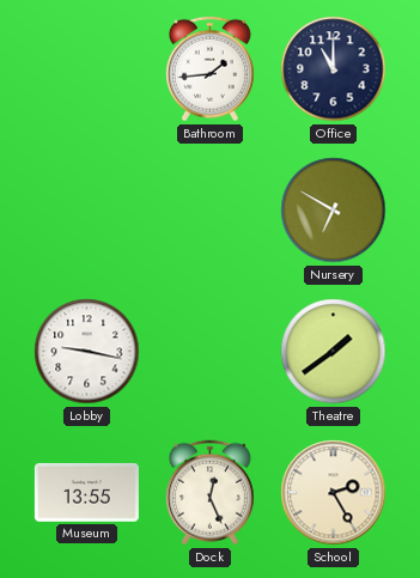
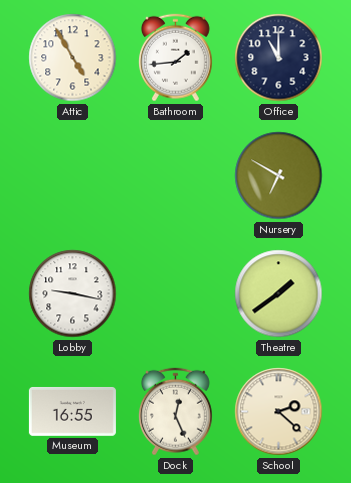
Attic: none -> 4:55
Museum: 13:55 -> 16:55
School: 2:25 -> 2:22
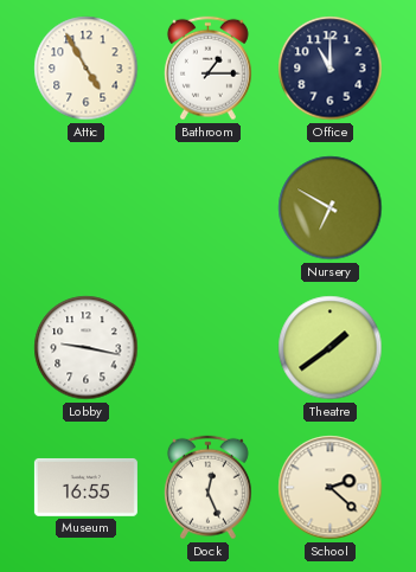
Bathroom: 1:44 -> 1:15
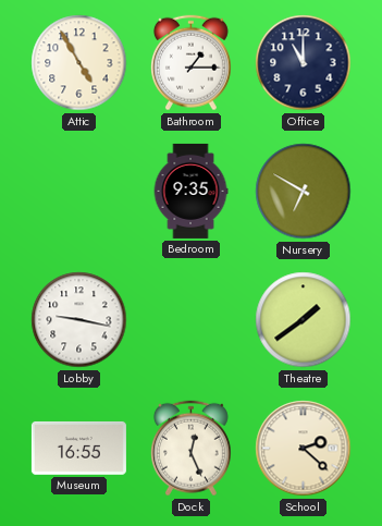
Bedroom: none -> 9:35
